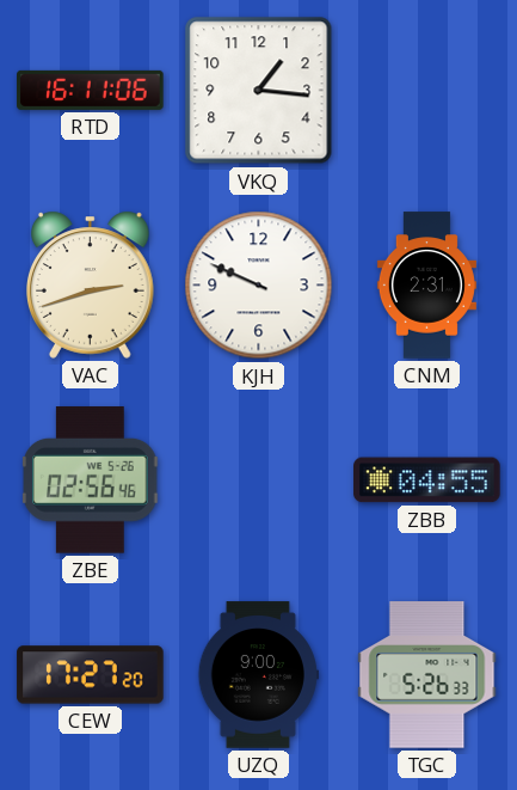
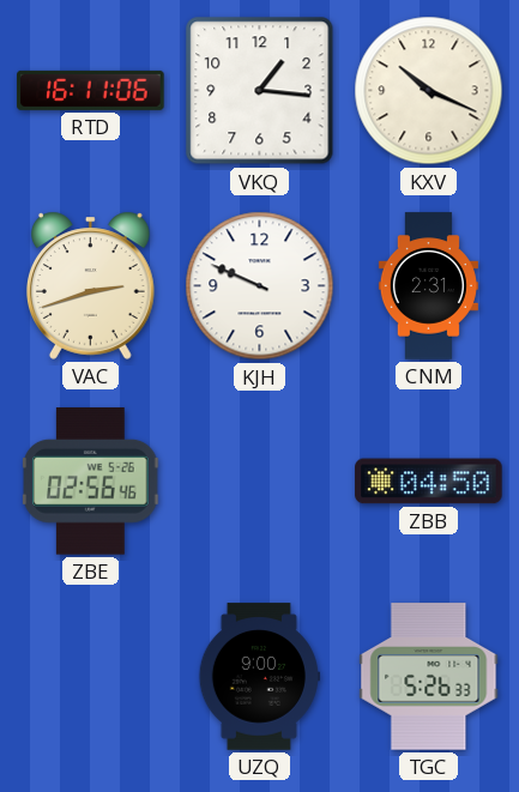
KXV: none -> 10:19
ZBB: 04:55 -> 04:50
CEW: 17:27 -> none
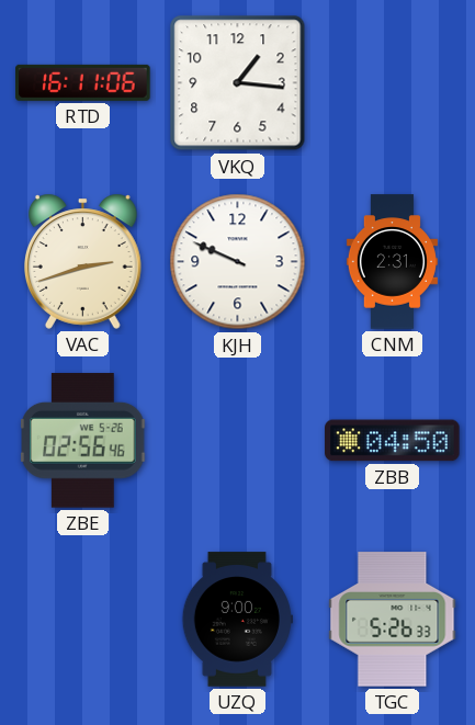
KXV: 10:19 -> none
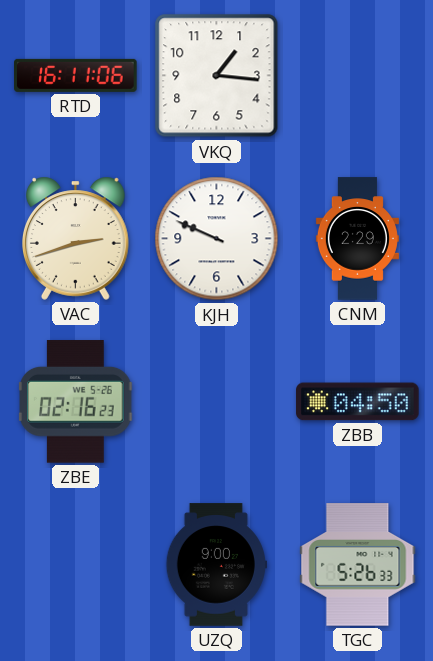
CNM: 2:31 -> 2:29
ZBE: 02:56 -> 02:16
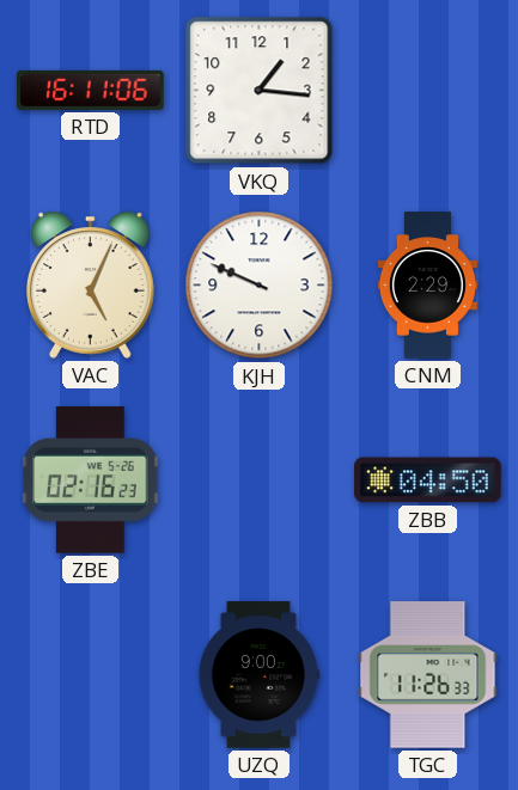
VAC: 2:42 -> 5:04
TGC: 5:26 -> 11:26
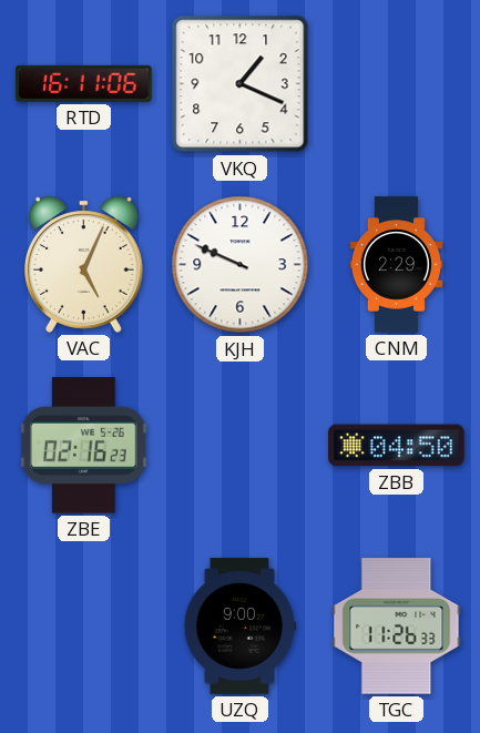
VKQ: 1:16 -> 1:19
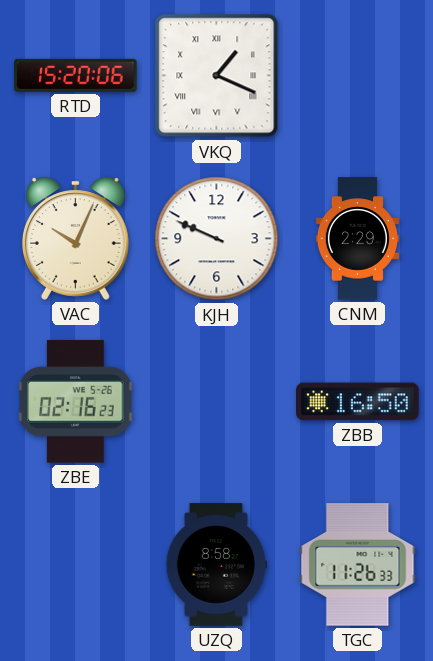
RTD: 16:11 -> 15:20
VKQ numerals: Arabic -> Roman
VAC: 5:04 -> 10:04
ZBB: 04:50 -> 16:50
UZQ: 9:00 -> 8:58
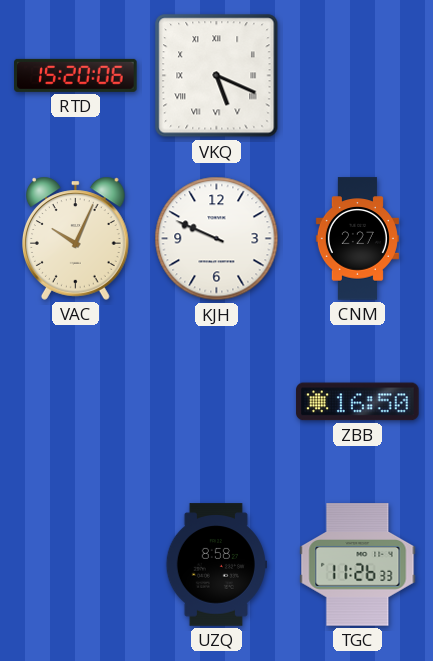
VKQ: 1:19 -> 5:19
CNM: 2:29 -> 2:27
ZBE: 02:16 -> none
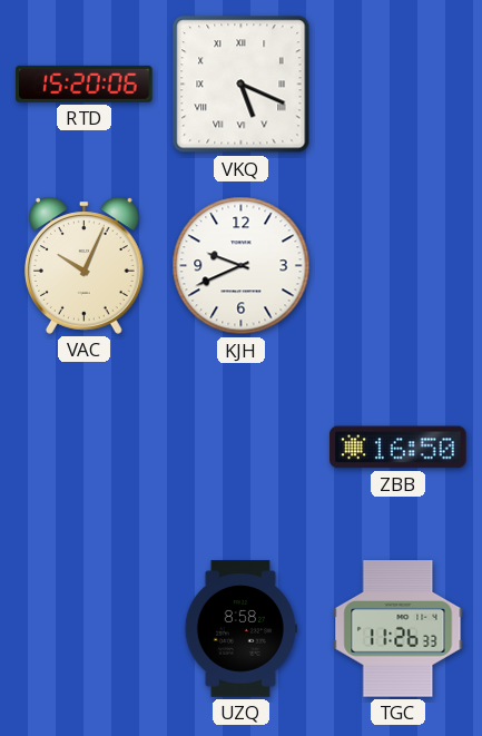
KJH: 9:49 -> 9:41
CNM: 2:27 -> none
